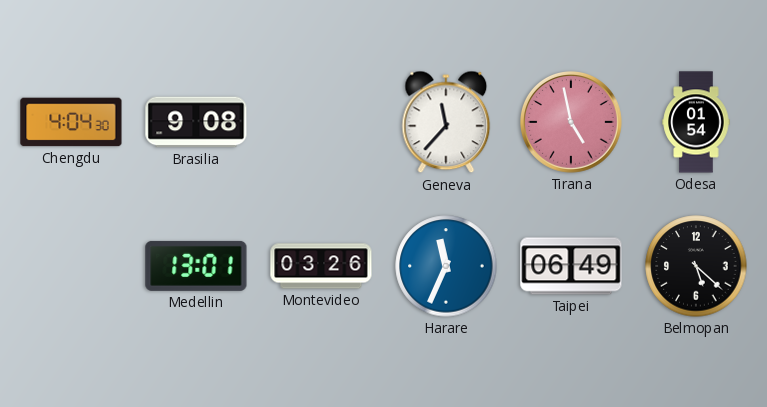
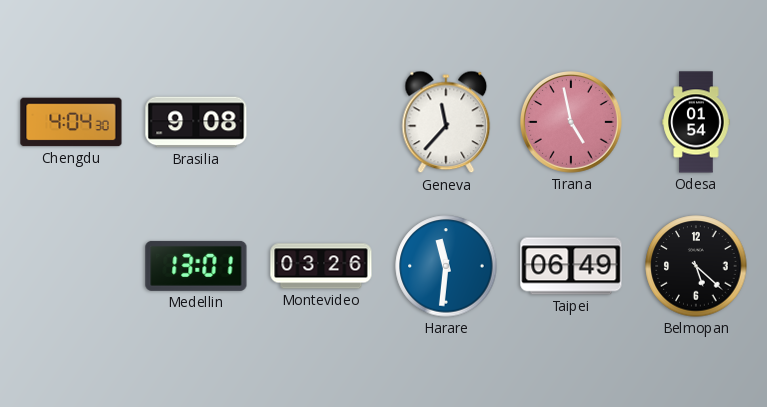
Harare: 11:34 -> 11:31
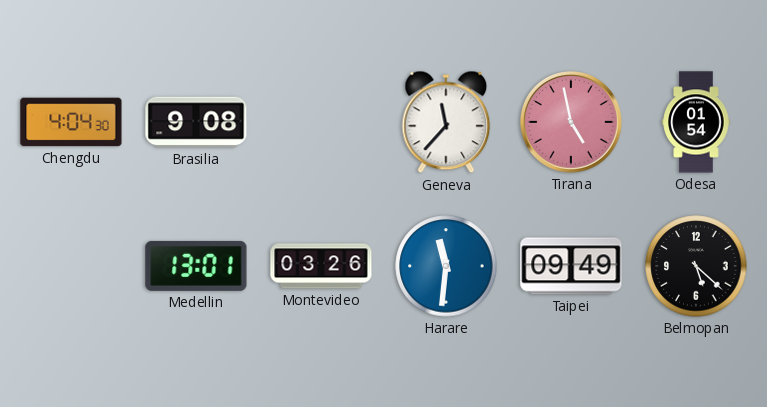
Taipei: 06:49 -> 09:49
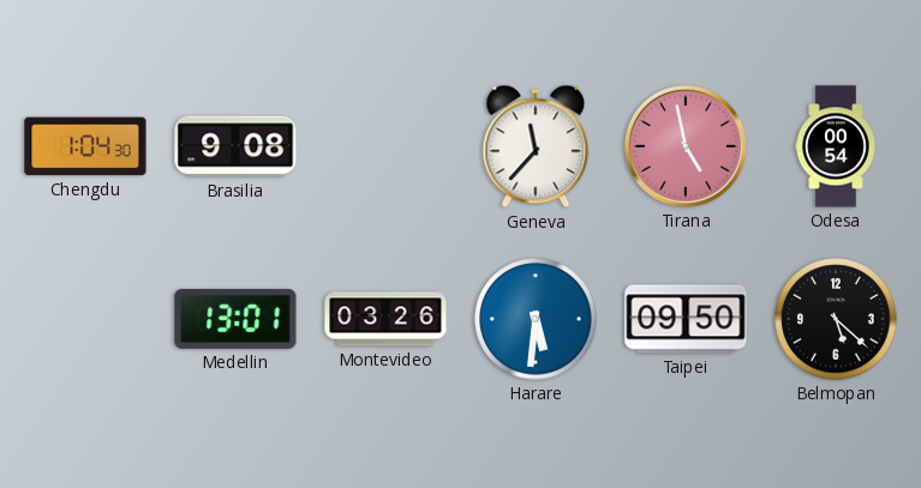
Chengdu: 4:04 -> 1:04
Odesa: 01:54 -> 00:54
Harare: 11:31 -> 5:31
Taipei: 09:49 -> 09:50
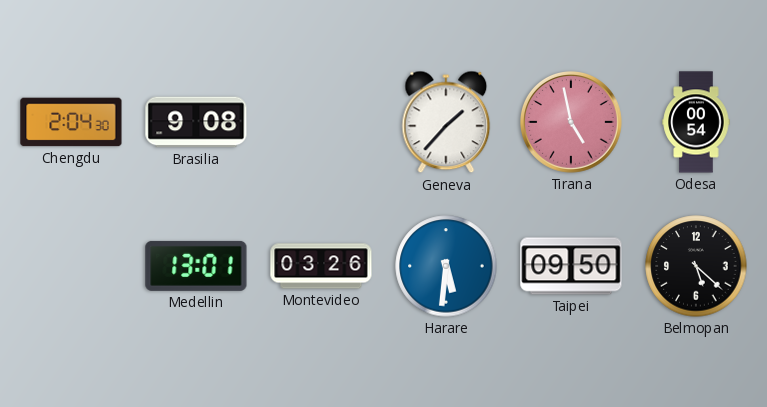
Chengdu: 1:04 -> 2:04
Geneva: 11:37 -> 1:37
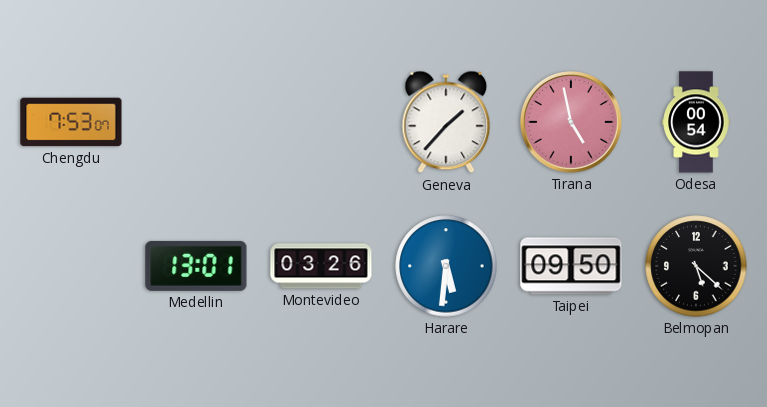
Chengdu: 2:04 -> 7:53
Brasilia: 9:08 -> none
